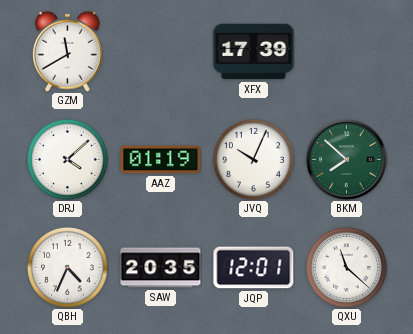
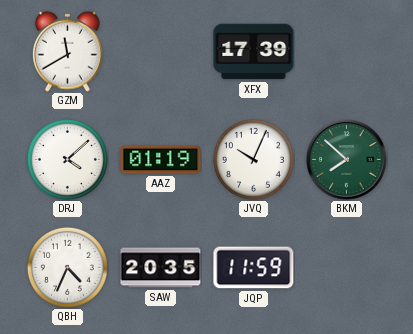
JQP: 12:01 -> 11:59
QXU: 11:22 -> none
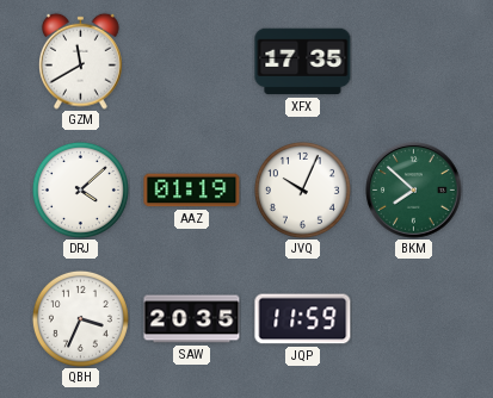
XFX: 17:39 -> 17:35
QBH: 4:34 -> 3:34
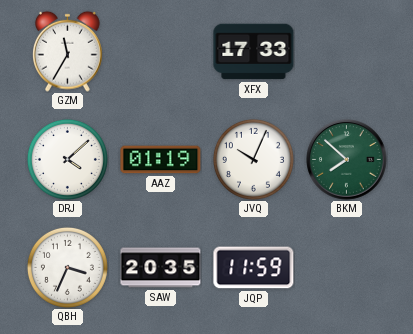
GZM: 11:40 -> 11:35
XFX: 17:35 -> 17:33
